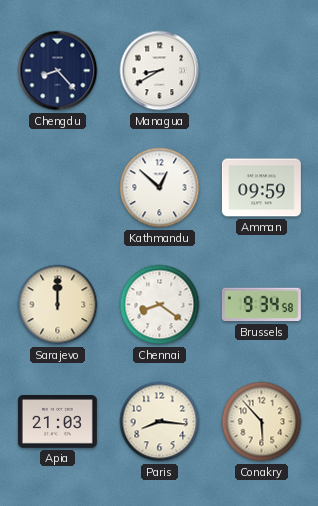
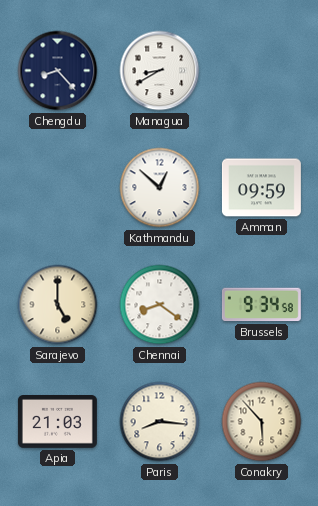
Sarajevo: 12:00 -> 5:00
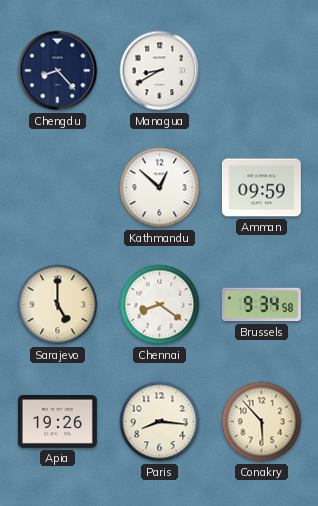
Apia: 21:03 -> 19:26
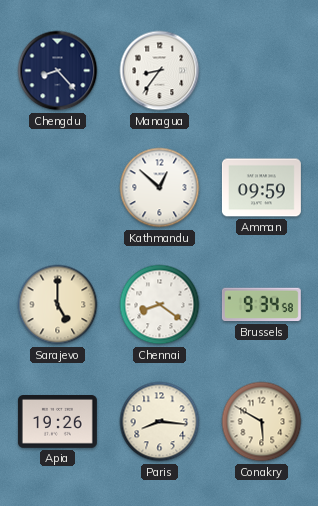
Managua: 8:40 -> 8:36
Conakry: 5:53 -> 5:50
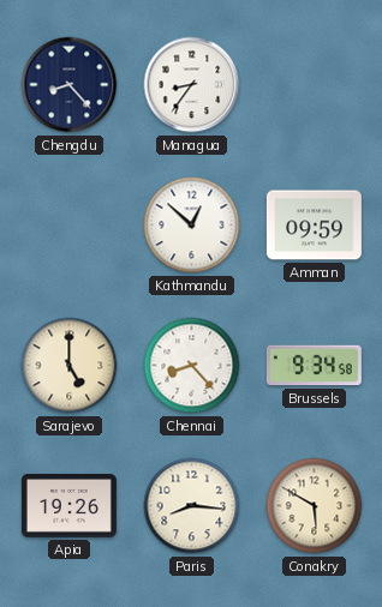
Chennai: 8:21 -> 8:23
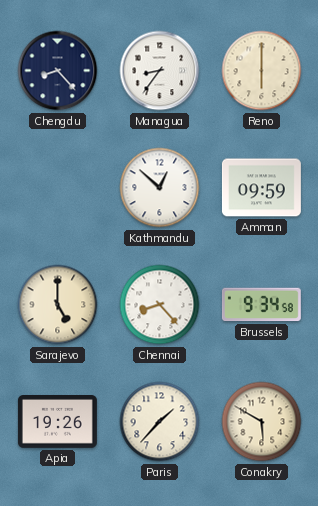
Reno: none -> 6:00
Paris: 8:16 -> 1:37
